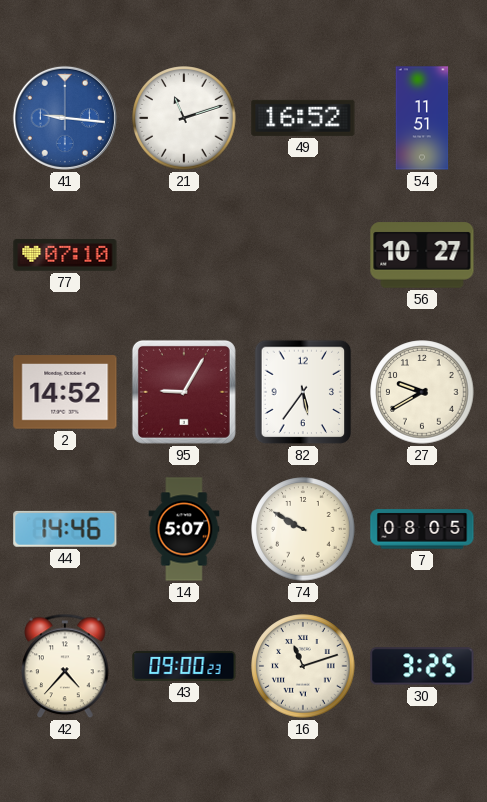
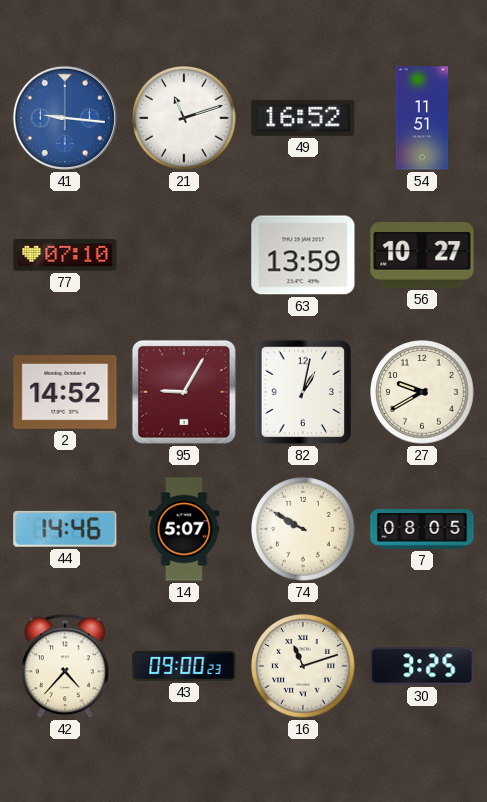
63: none -> 13:59
82: 5:36 -> 1:02
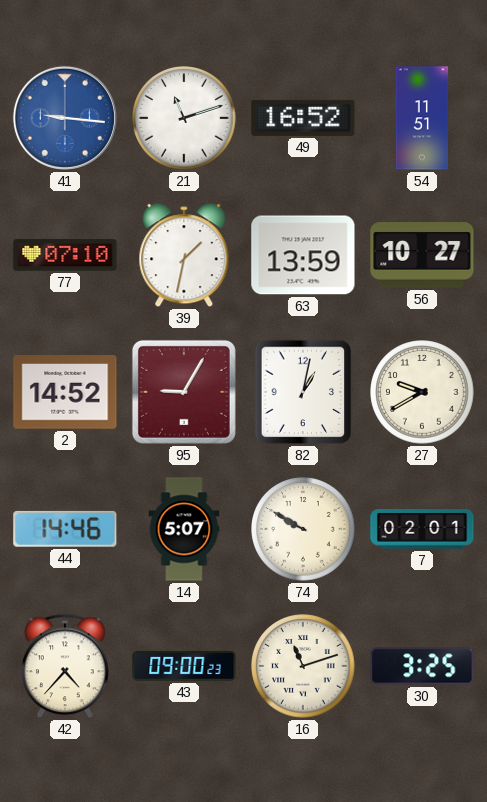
39: none -> 1:32
7: 08:05 -> 02:01
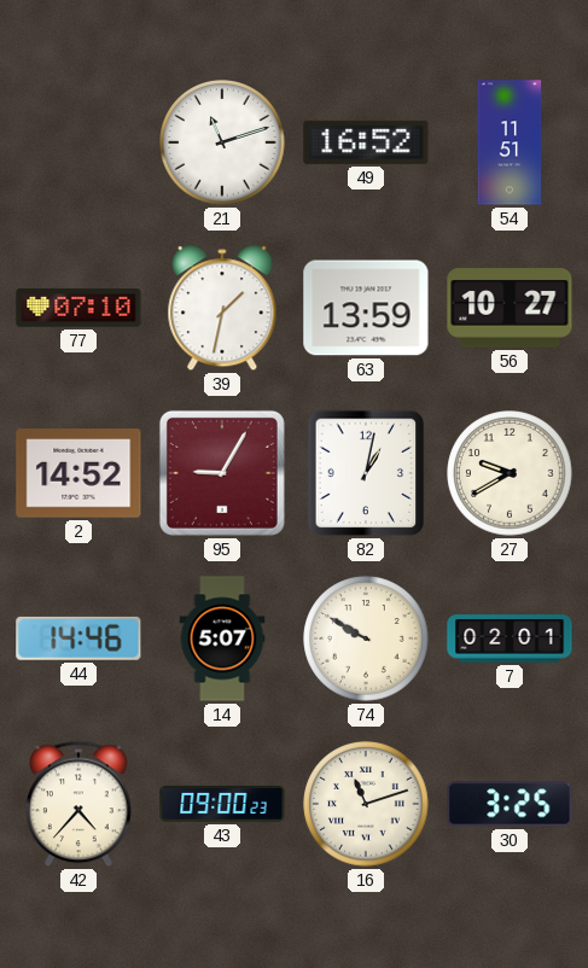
41: 9:16 -> none
